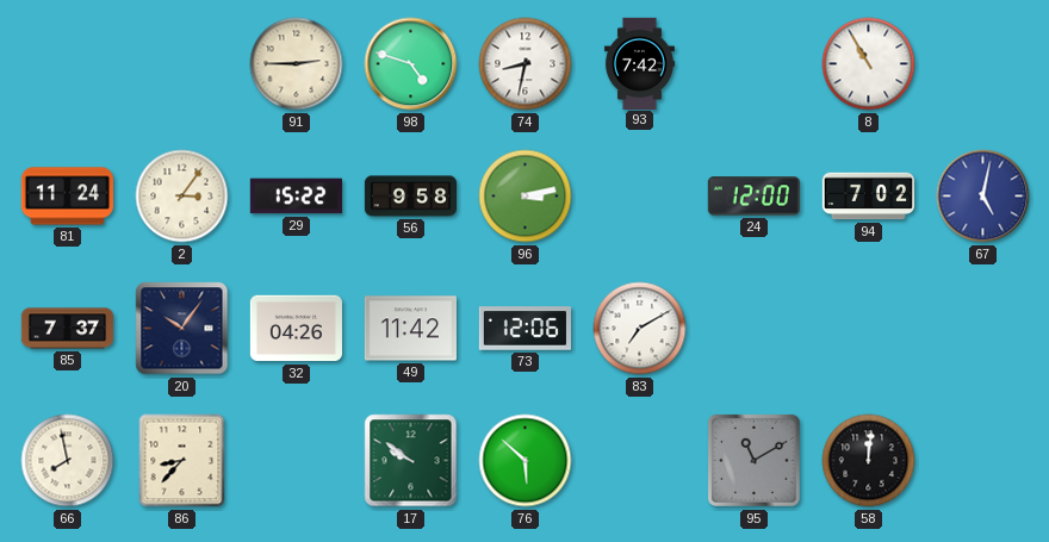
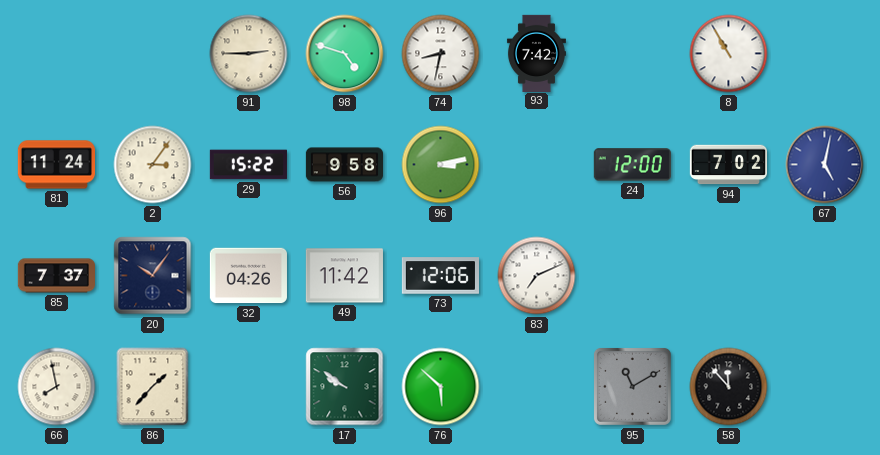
83: 7:10 -> 7:11
86: 8:37 -> 1:37
58: 12:01 -> 11:53
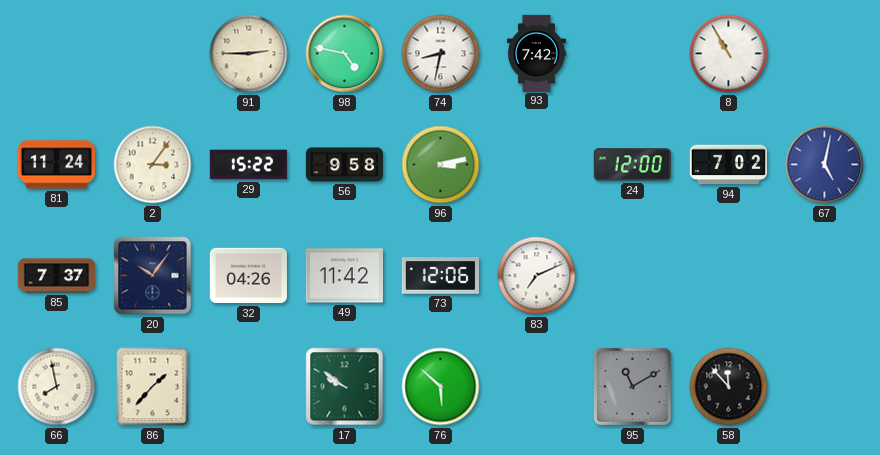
98: 4:48 -> 4:47
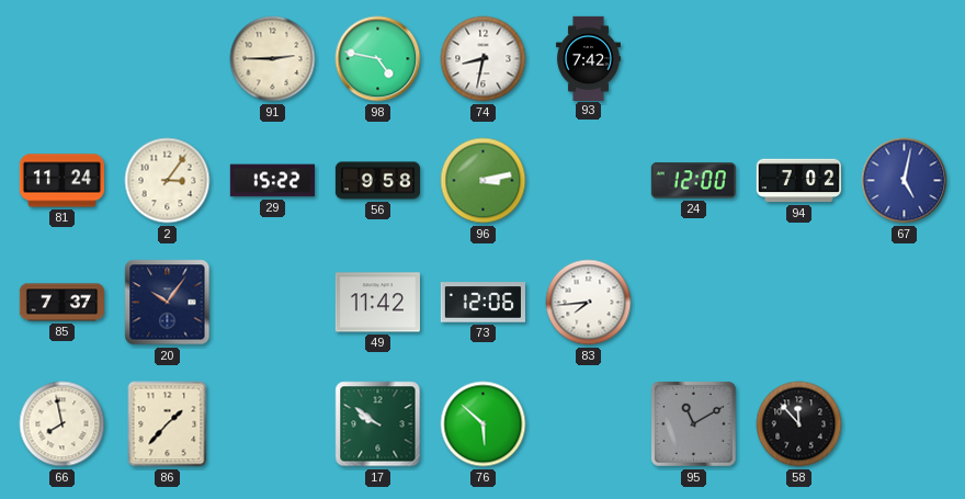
8: 10:55 -> none
32: 04:26 -> none
83: 7:11 -> 7:44
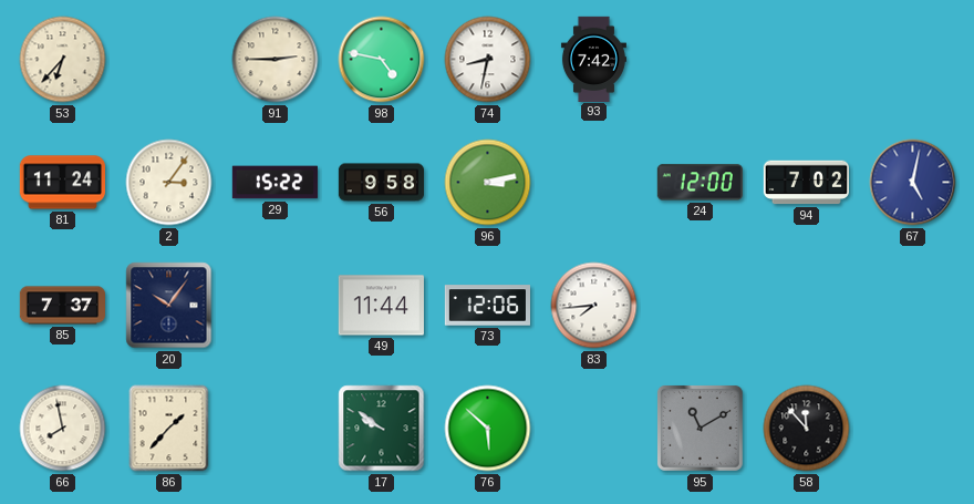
53: none -> 6:37
49: 11:42 -> 11:44
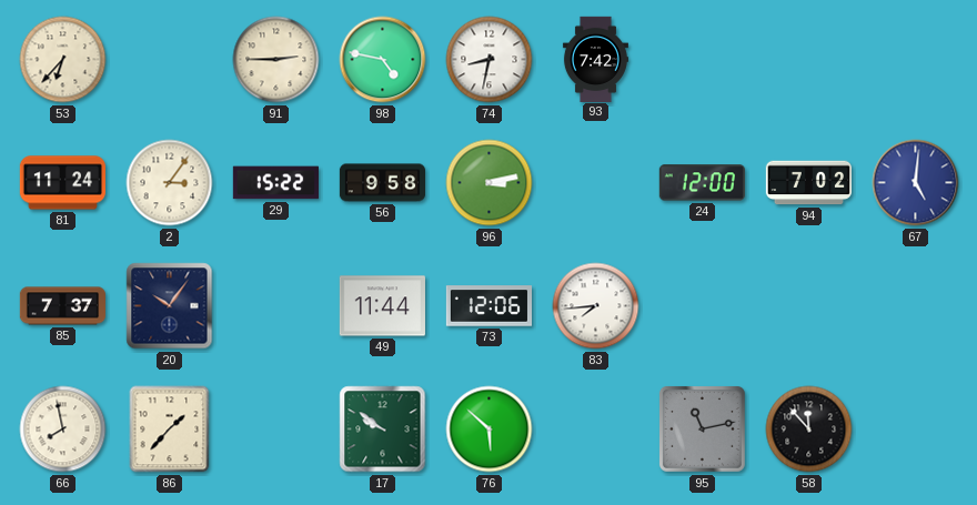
67: 5:02 -> 5:01
95: 11:10 -> 11:13
